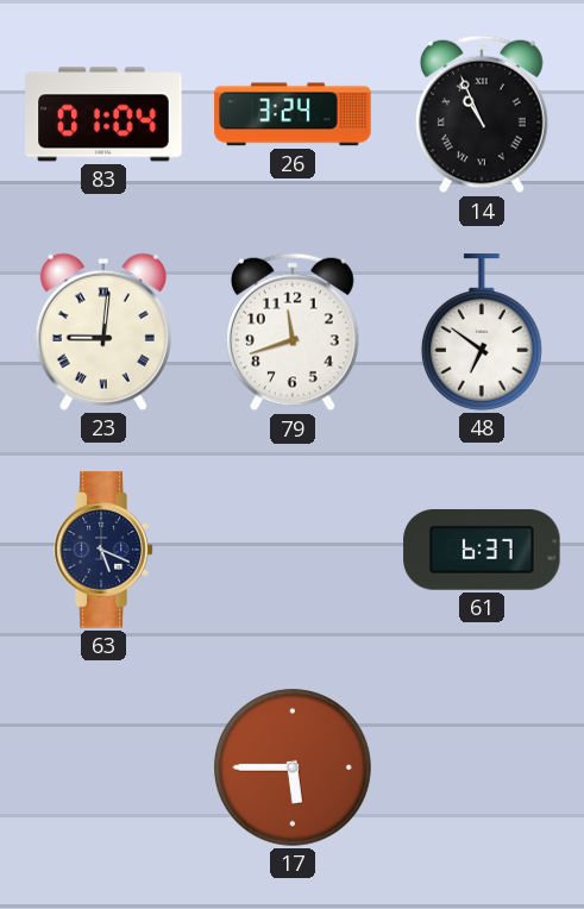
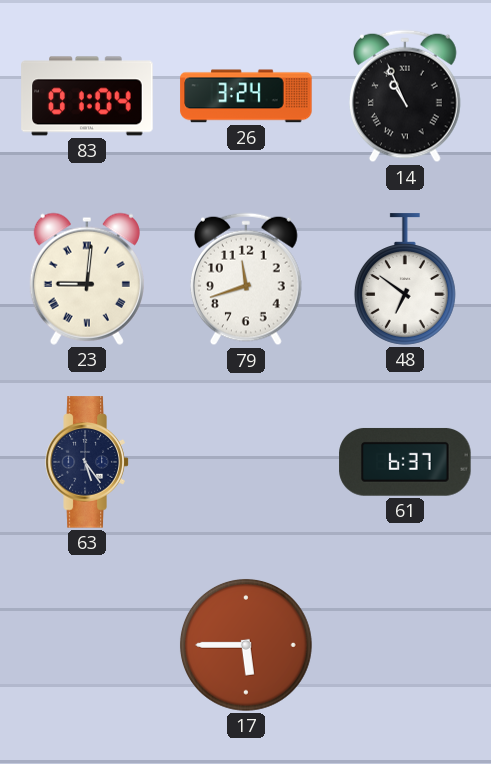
63: 5:19 -> 5:24
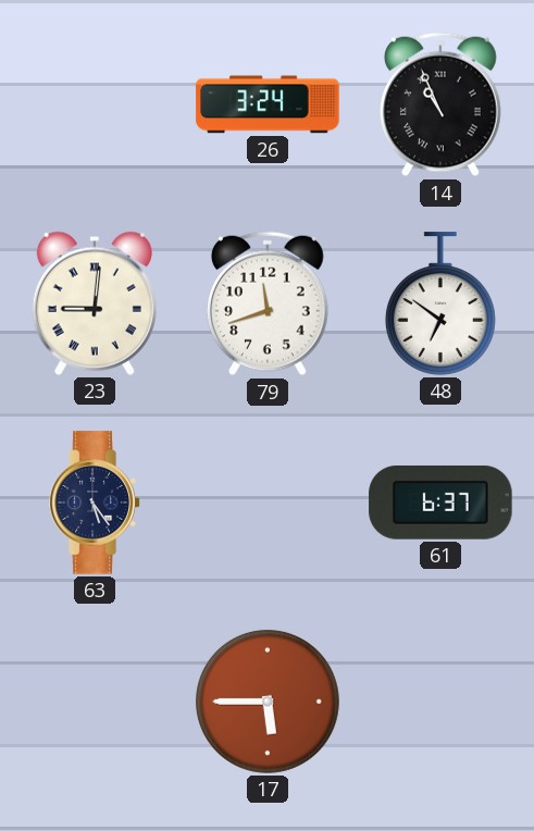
83: 01:04 -> none
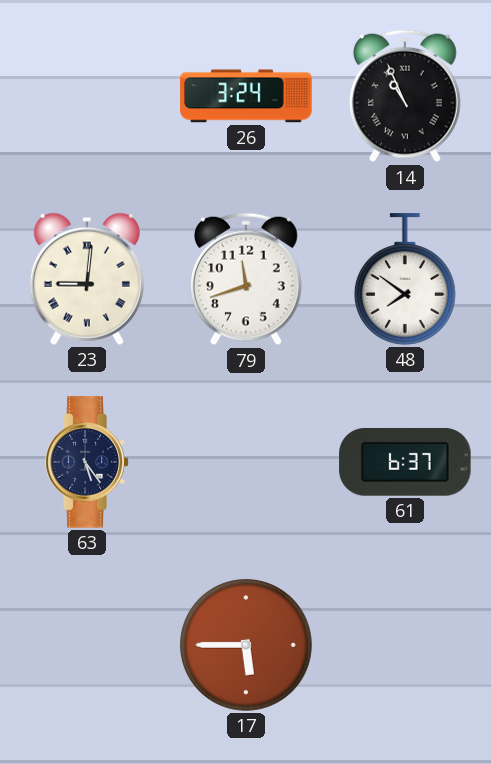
48: 6:51 -> 7:51
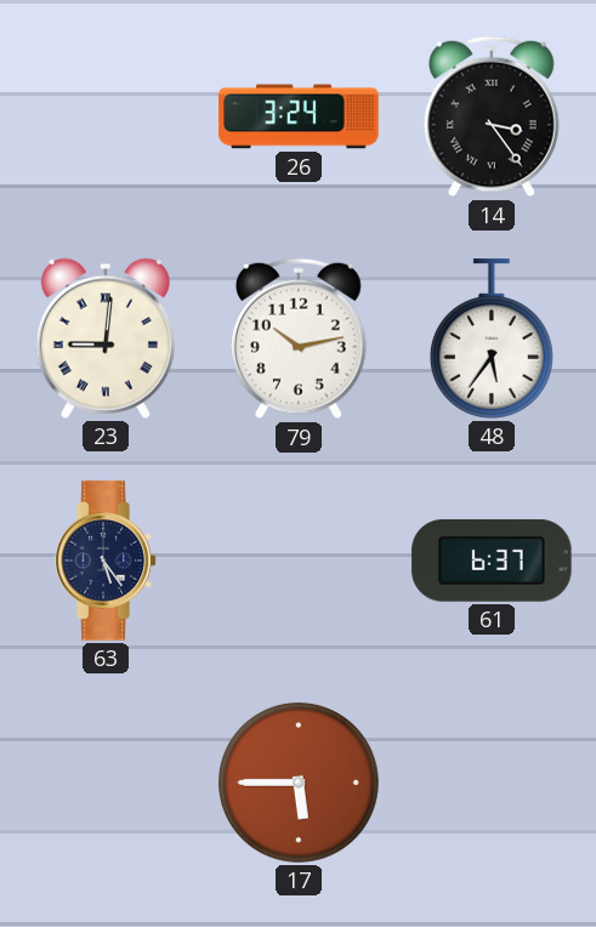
14: 10:56 -> 3:24
79: 11:42 -> 10:13
48: 7:51 -> 5:36
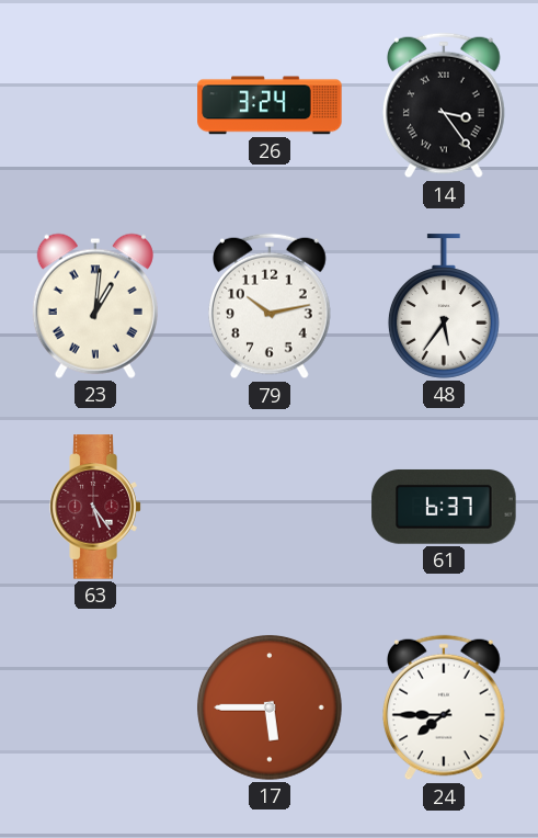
23: 9:01 -> 1:01
63 dial: navy -> burgundy
24: none -> 7:45
